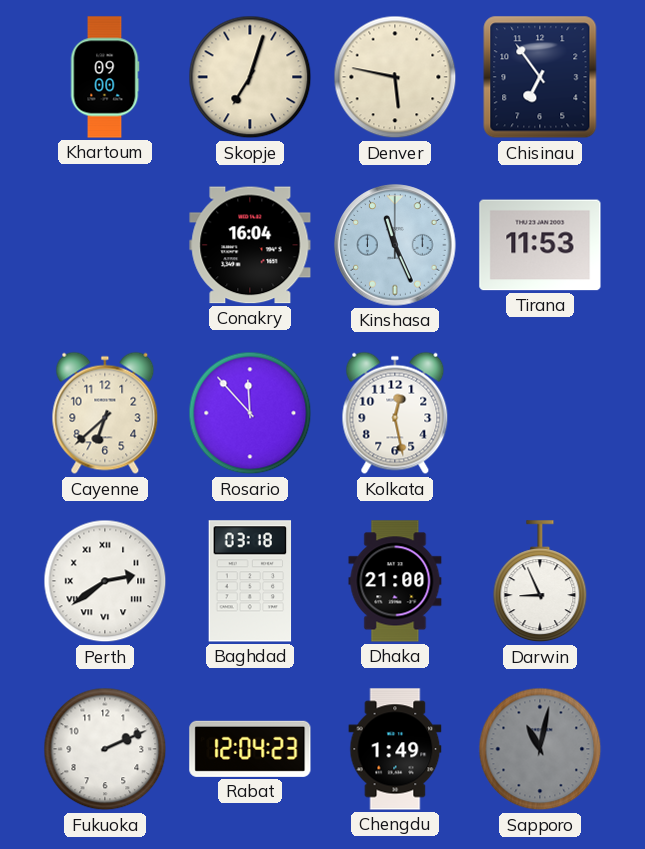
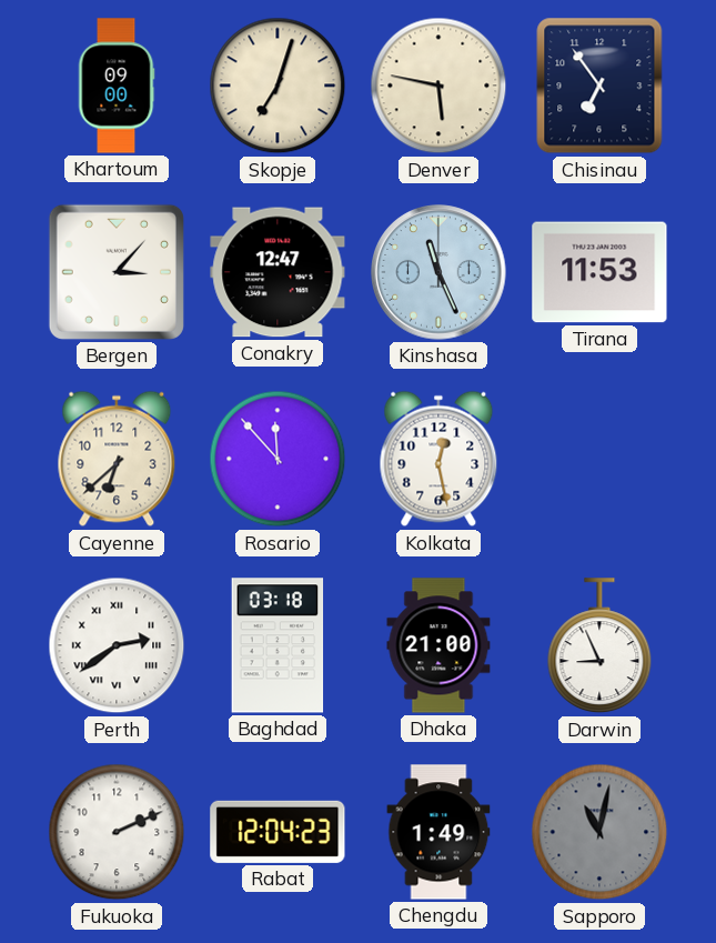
Bergen: none -> 3:07
Conakry: 16:04 -> 12:47
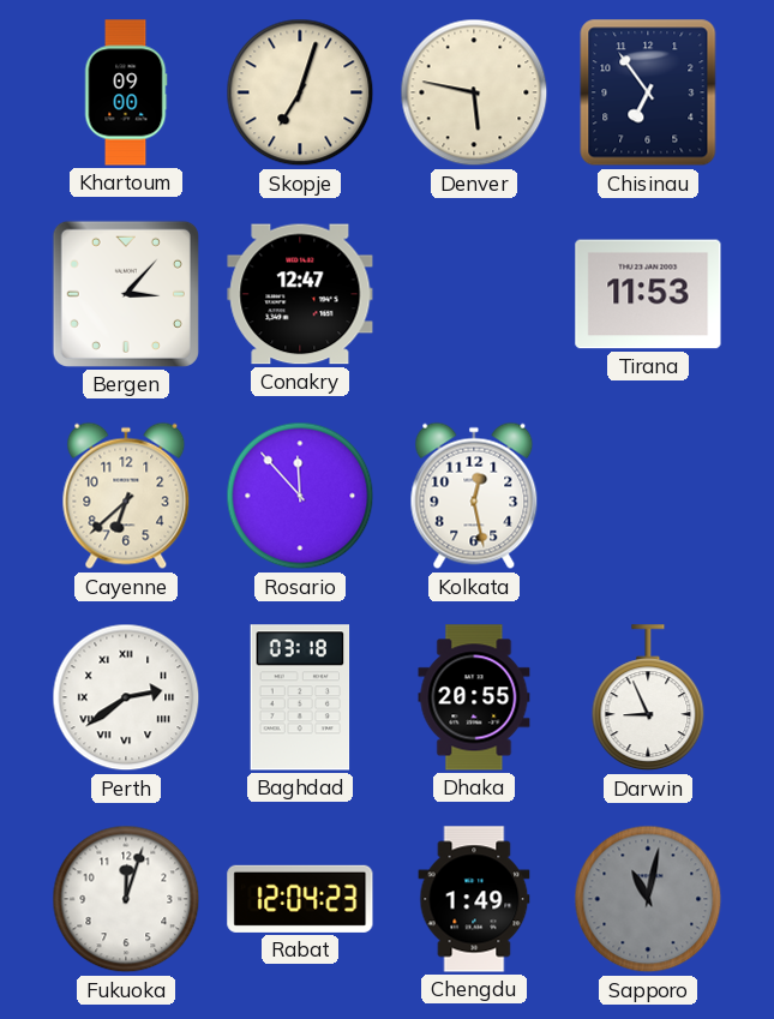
Kinshasa: 11:26 -> none
Dhaka: 21:00 -> 20:55
Fukuoka: 2:11 -> 12:03
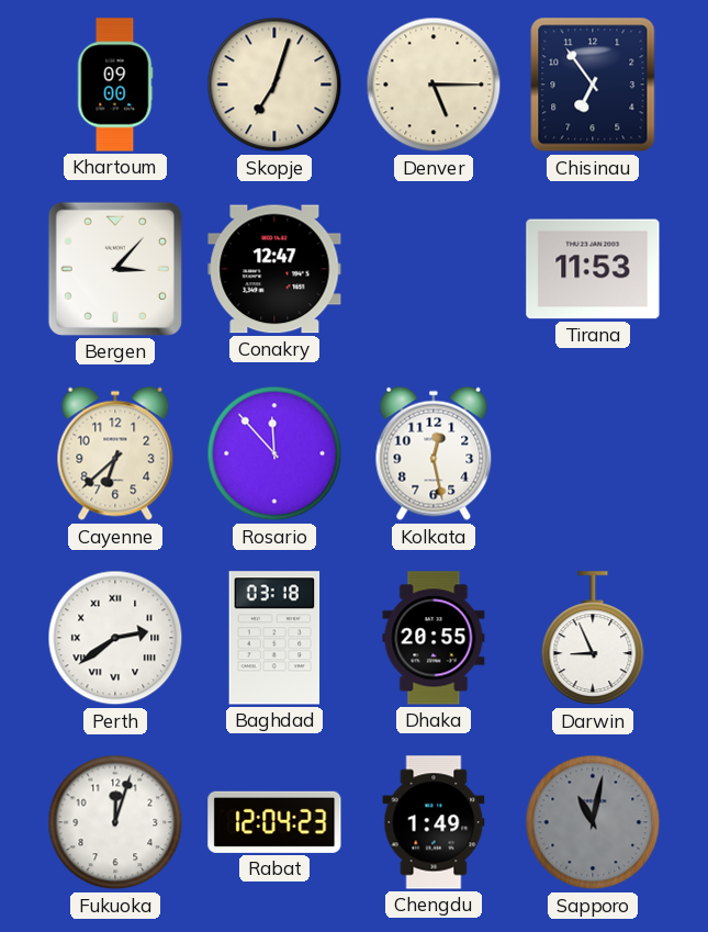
Denver: 5:47 -> 5:15
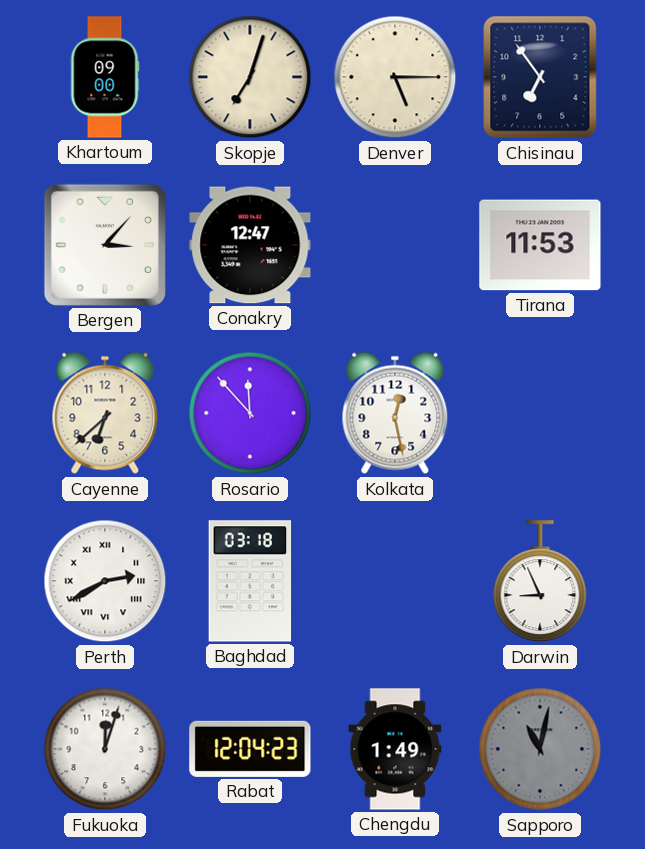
Perth: 2:39 -> 2:40
Dhaka: 20:55 -> none
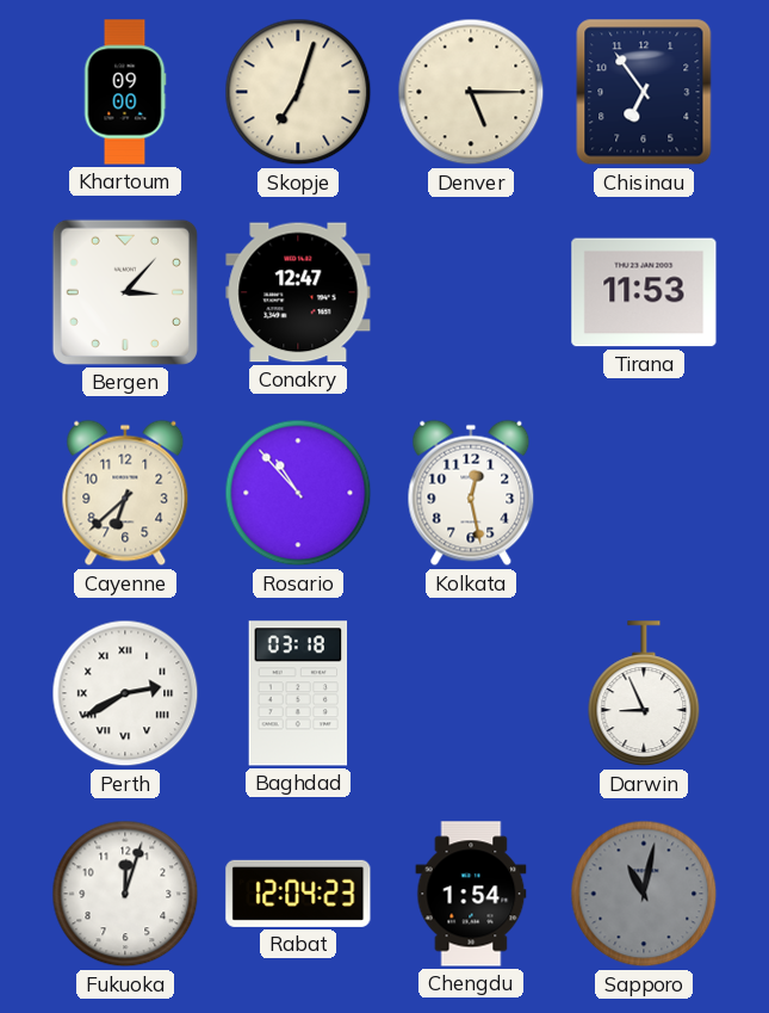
Rosario: 11:53 -> 10:53
Chengdu: 1:49 -> 1:54
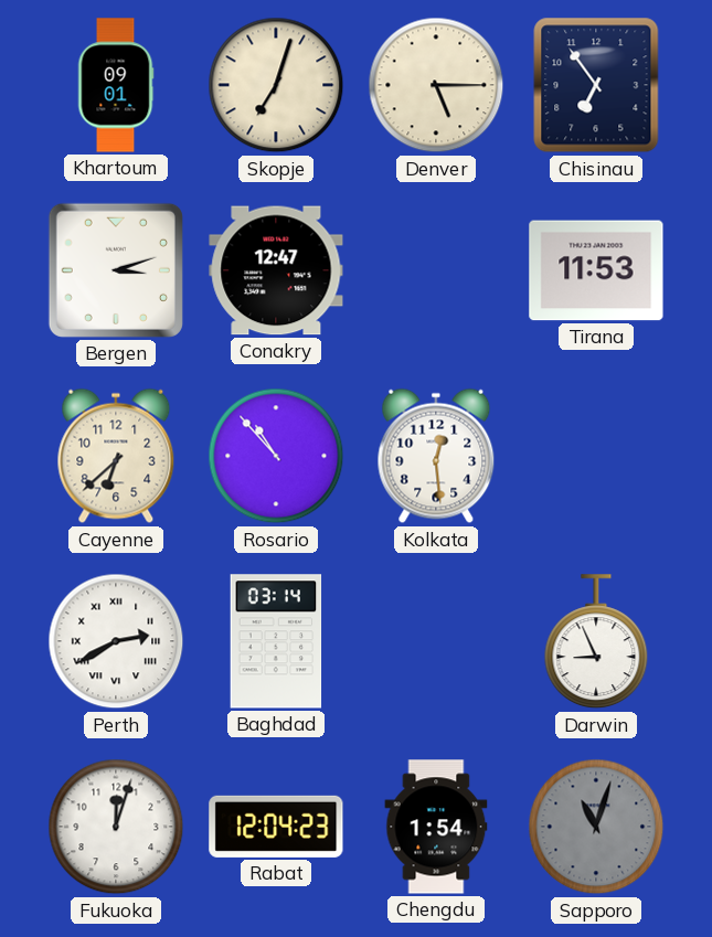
Khartoum: 09:00 -> 09:01
Bergen: 3:07 -> 3:12
Kolkata: 12:28 -> 12:29
Baghdad: 03:18 -> 03:14
Sapporo: 11:02 -> 11:03
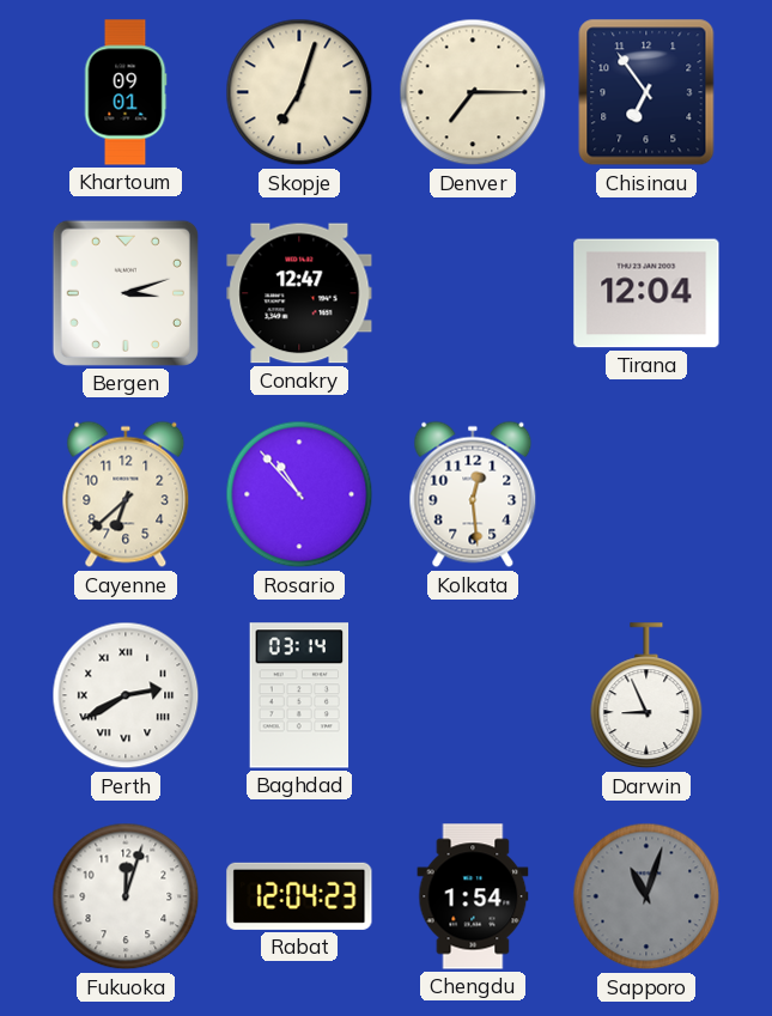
Denver: 5:15 -> 7:15
Tirana: 11:53 -> 12:04
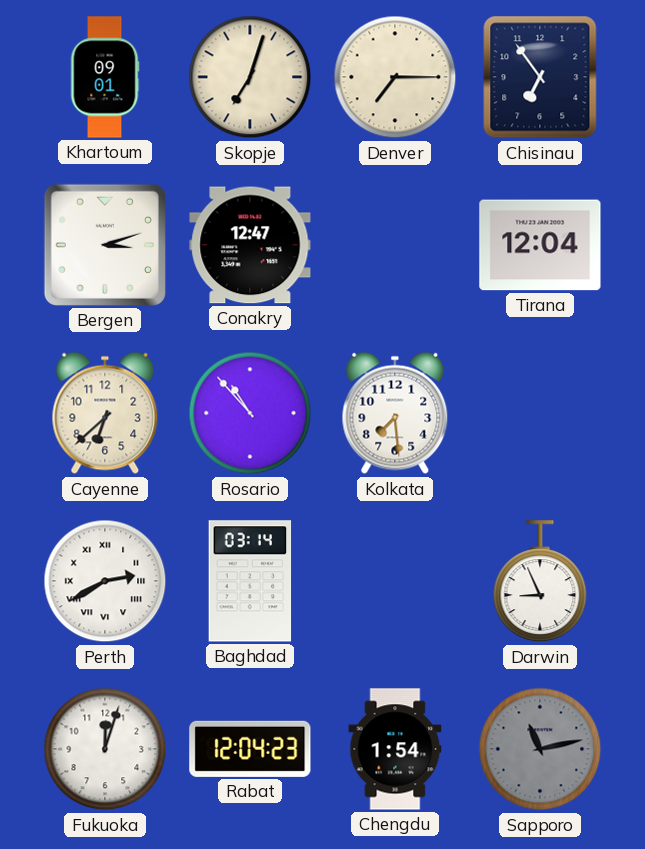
Kolkata: 12:29 -> 7:29
Sapporo: 11:03 -> 11:13
